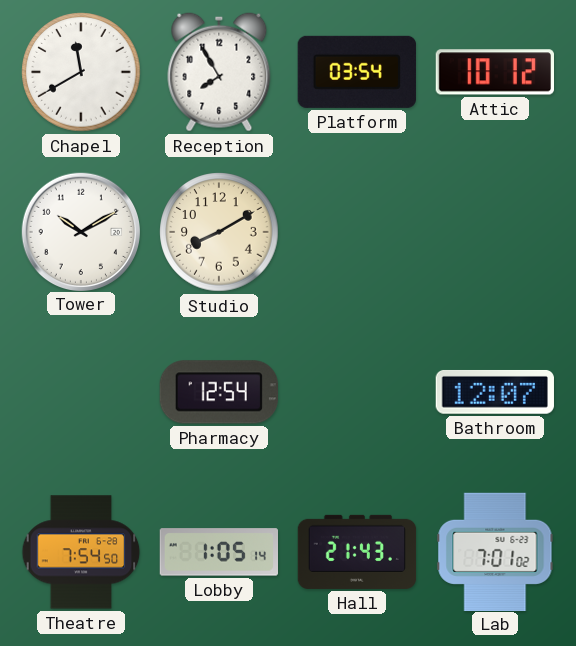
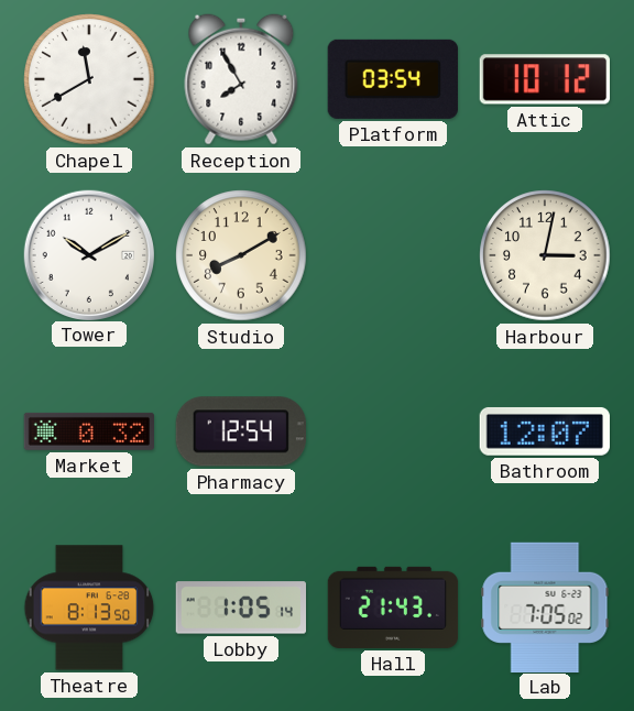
Harbour: none -> 3:02
Market: none -> 0:32
Theatre: 7:54 -> 8:13
Lab: 7:01 -> 7:05
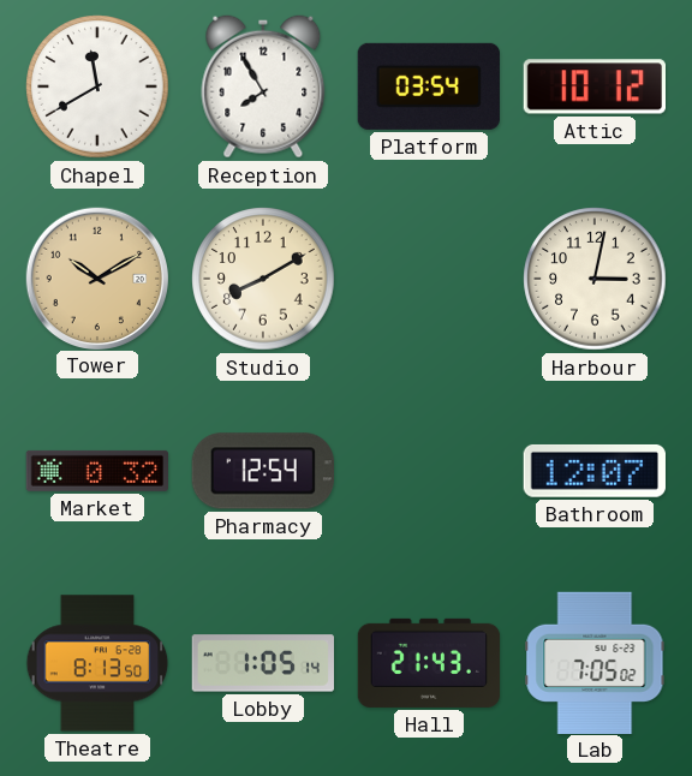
Tower dial: white -> champagne
